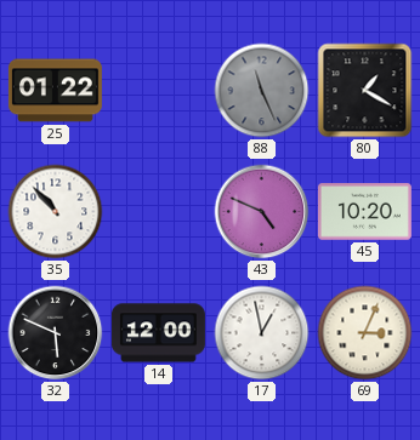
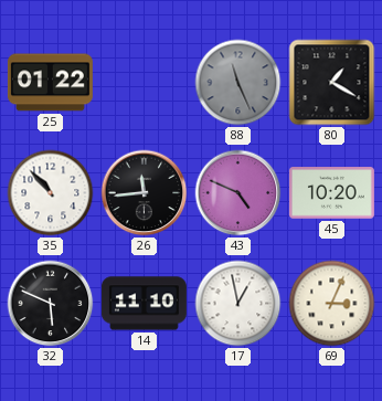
26: none -> 11:44
14: 12:00 -> 11:10
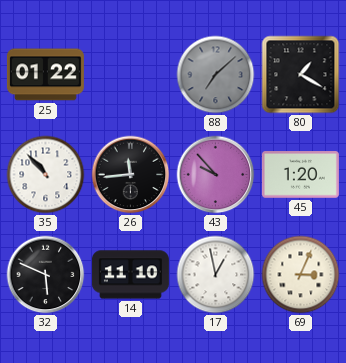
88: 11:26 -> 7:08
43: 4:49 -> 9:53
45: 10:20 -> 1:20
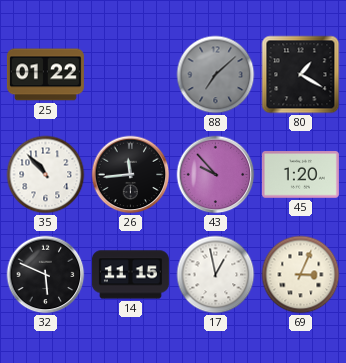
14: 11:10 -> 11:15
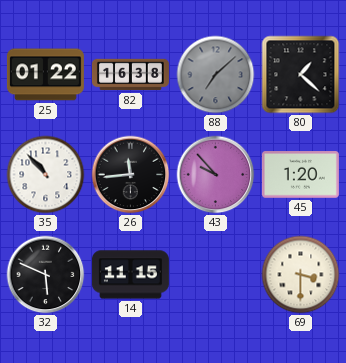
82: none -> 16:38
80: 1:20 -> 1:22
17: 12:58 -> none
69: 3:04 -> 3:30
